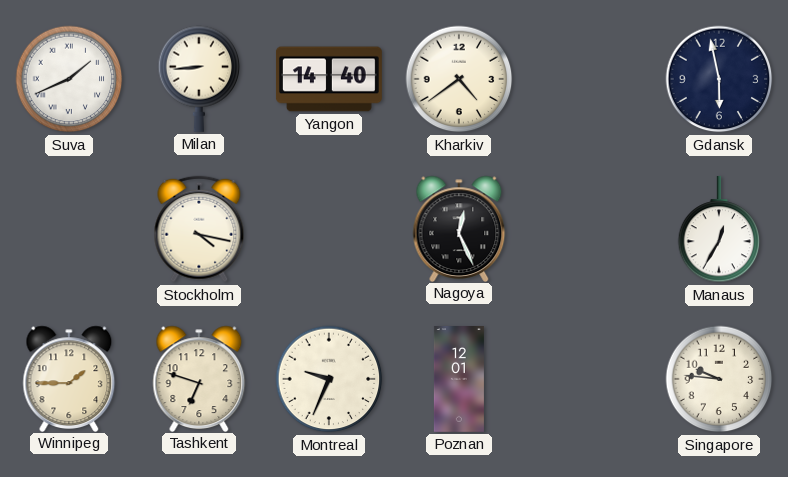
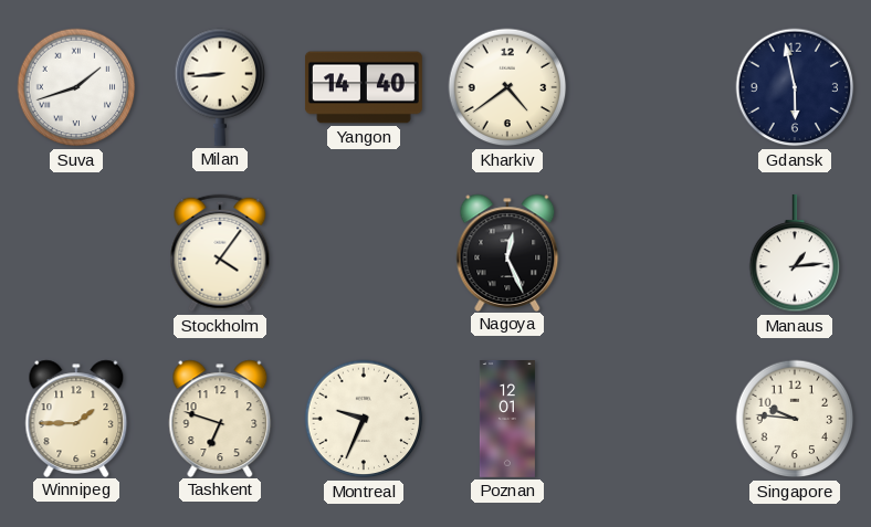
Suva: 1:41 -> 1:42
Stockholm: 4:17 -> 4:06
Manaus: 12:35 -> 1:14
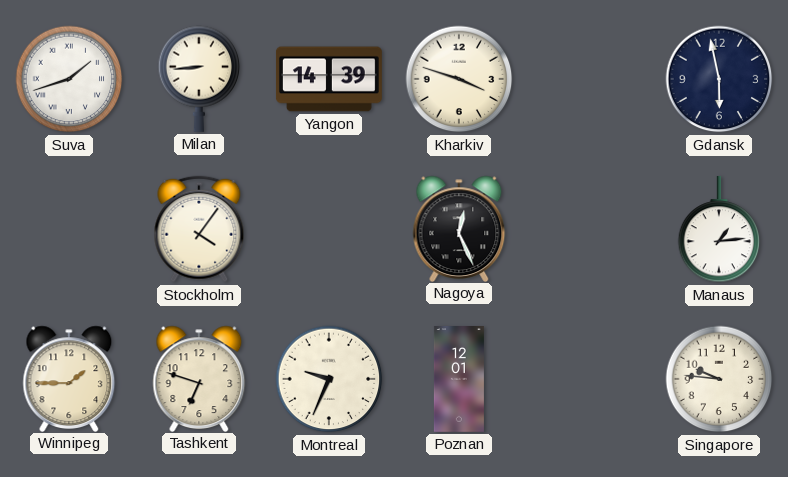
Yangon: 14:40 -> 14:39
Kharkiv: 4:39 -> 3:48
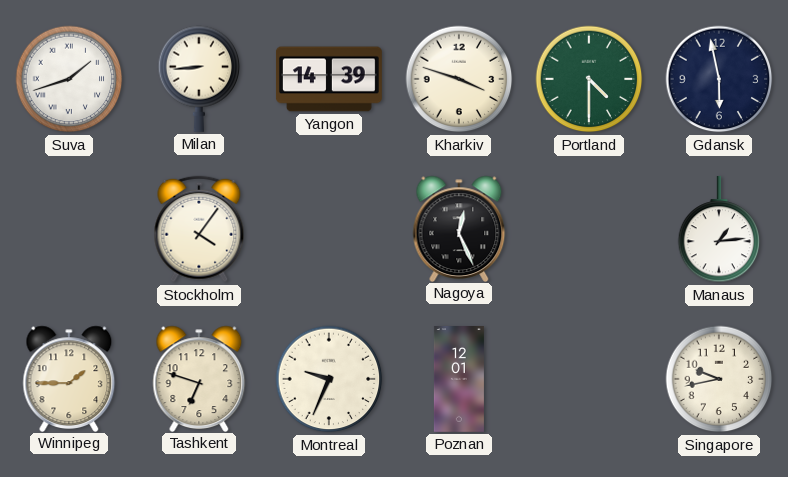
Portland: none -> 4:30
Singapore: 9:46 -> 9:43
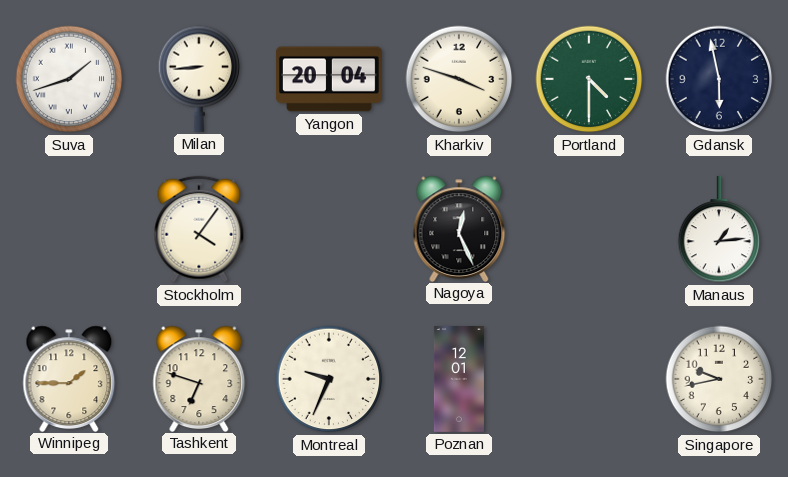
Yangon: 14:39 -> 20:04
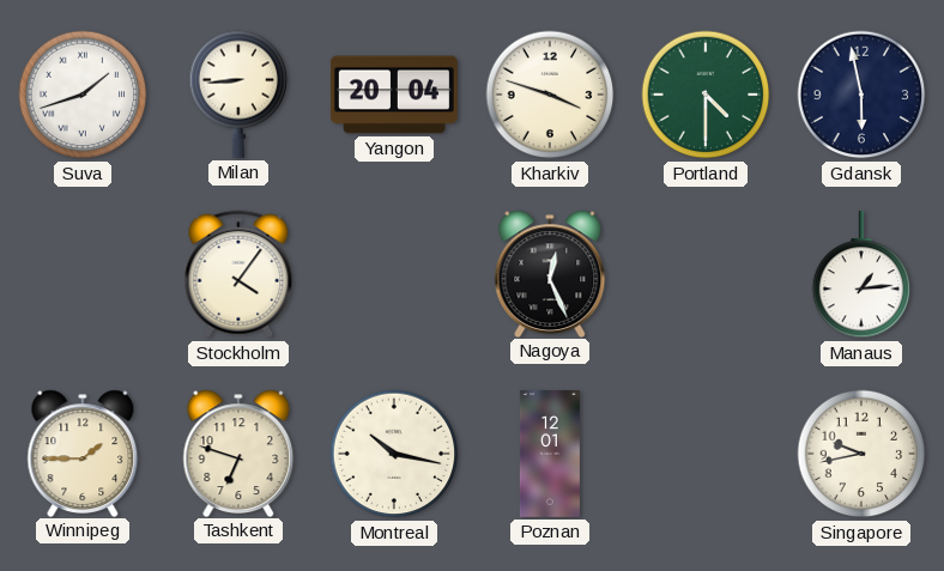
Montreal: 9:34 -> 10:17
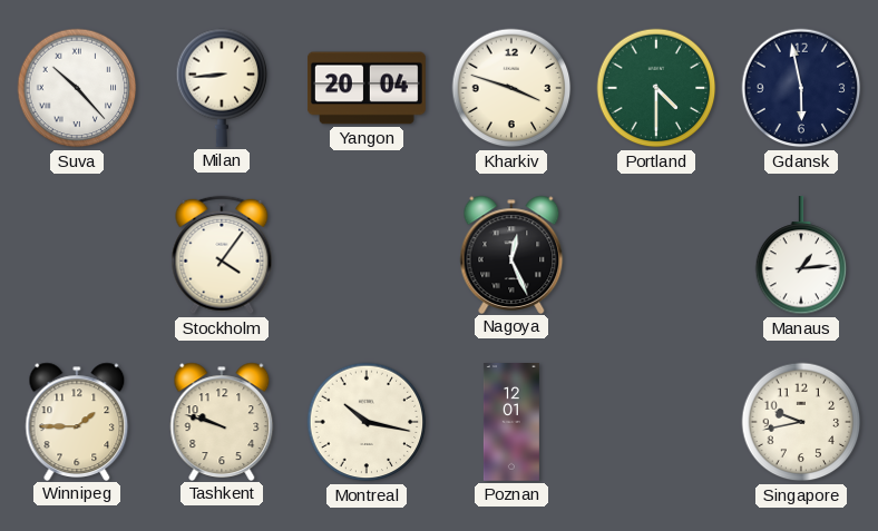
Suva: 1:42 -> 10:23
Tashkent: 6:48 -> 9:48
